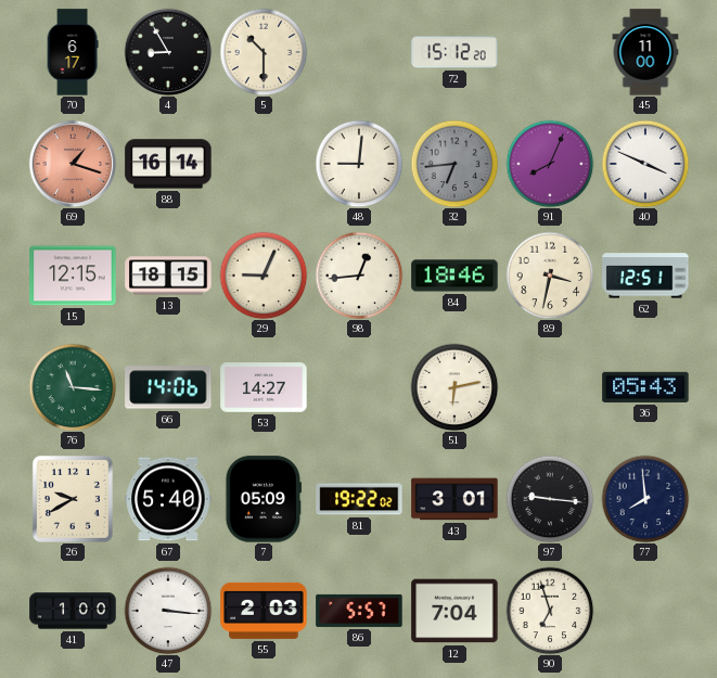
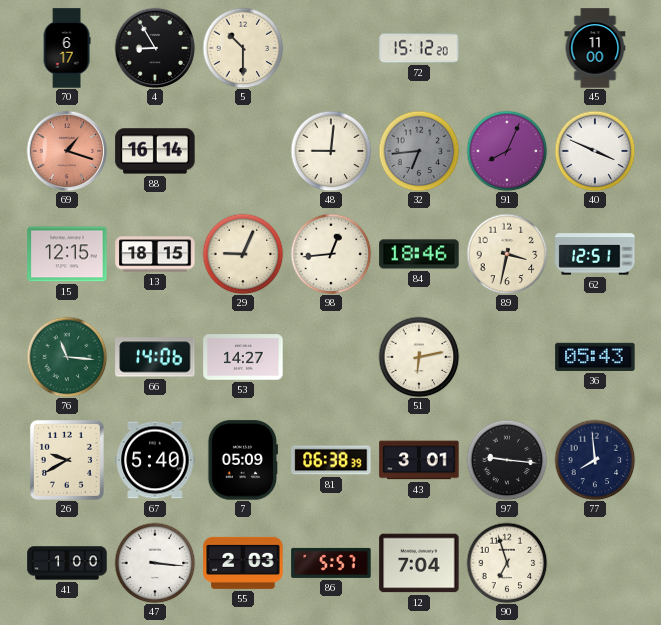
81: 19:22 -> 06:38
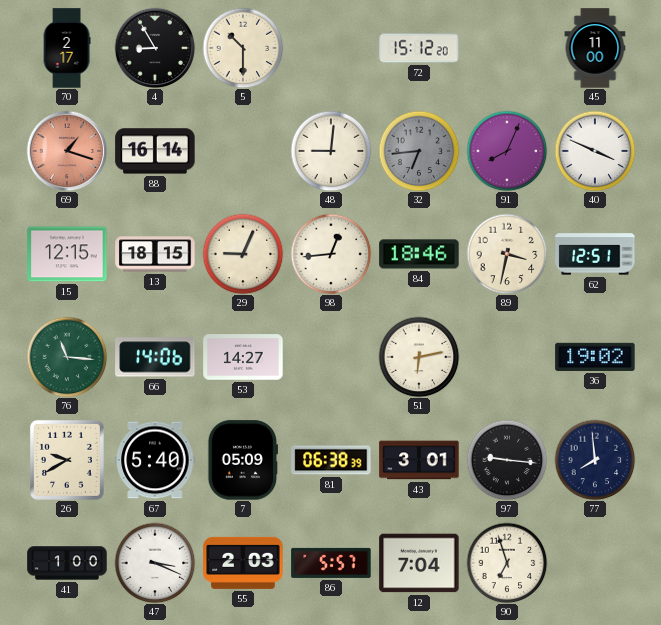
70: 6:17 -> 2:17
36: 05:43 -> 19:02
47: 3:16 -> 3:19
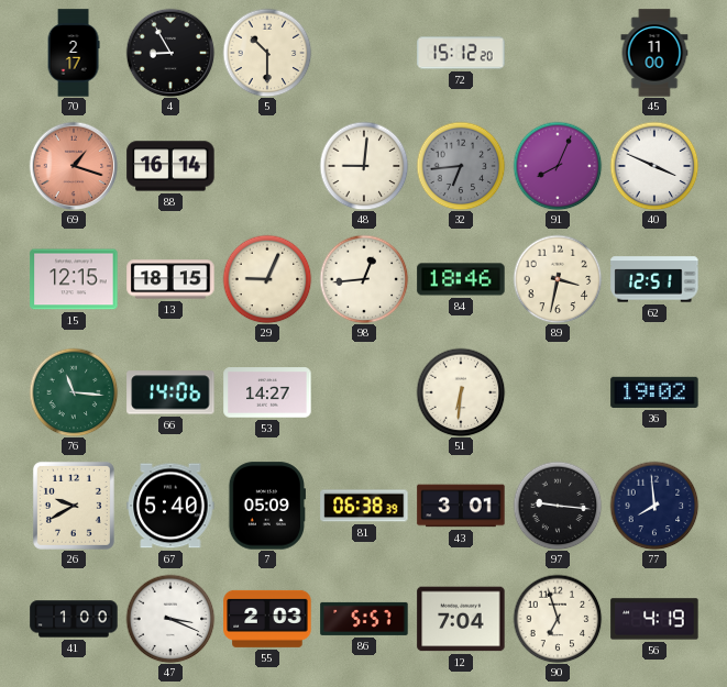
51: 6:13 -> 6:31
56: none -> 4:19
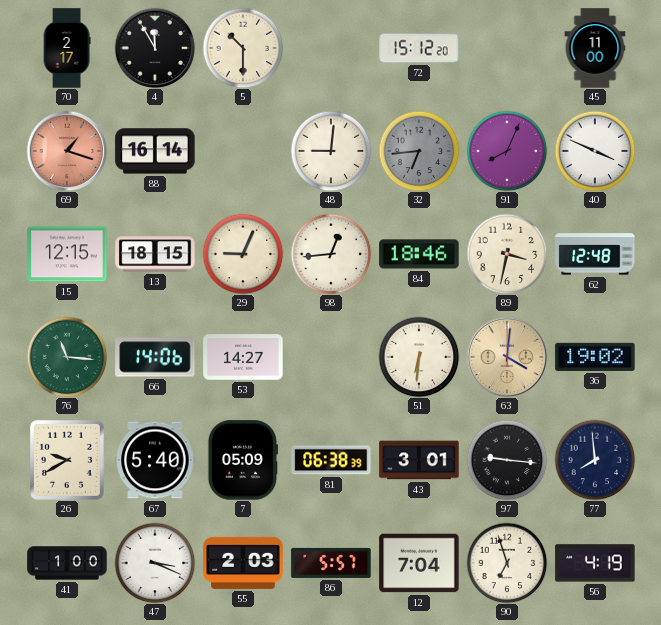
4: 8:55 -> 11:55
62: 12:51 -> 12:48
63: none -> 4:01
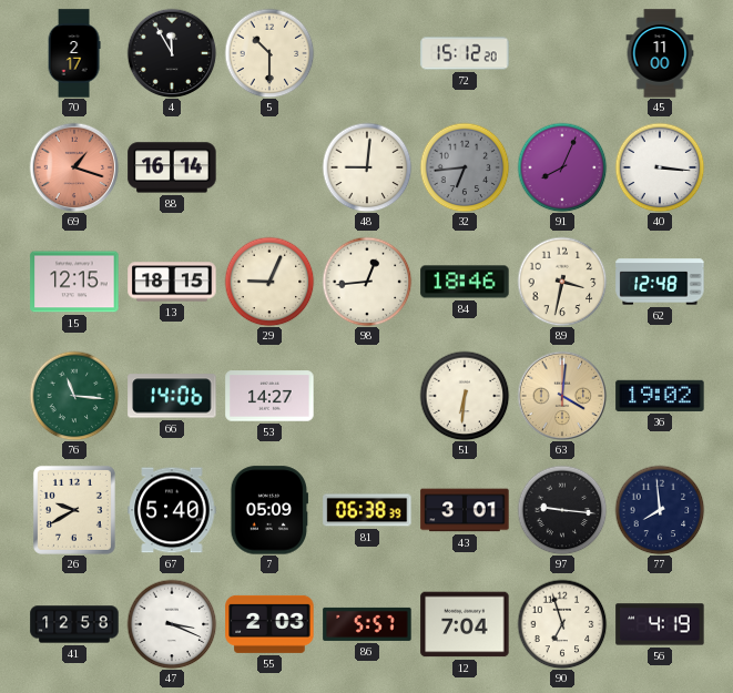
40: 3:49 -> 3:16
41: 1:00 -> 12:58
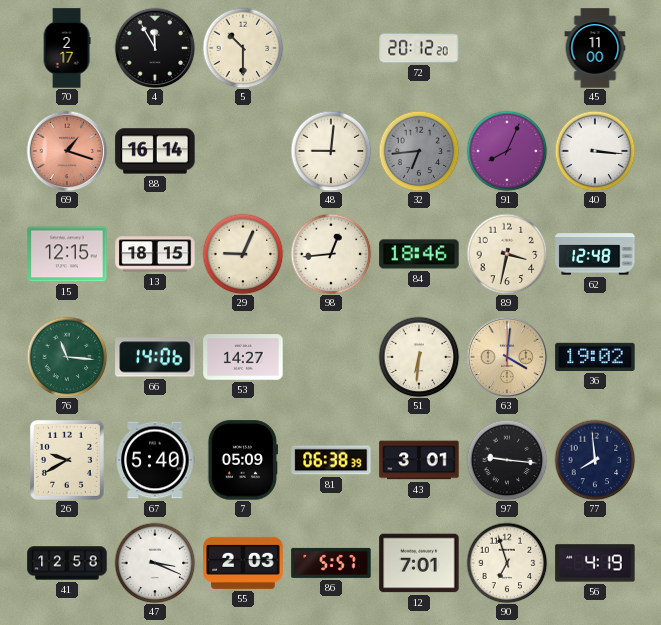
72: 15:12 -> 20:12
12: 7:04 -> 7:01
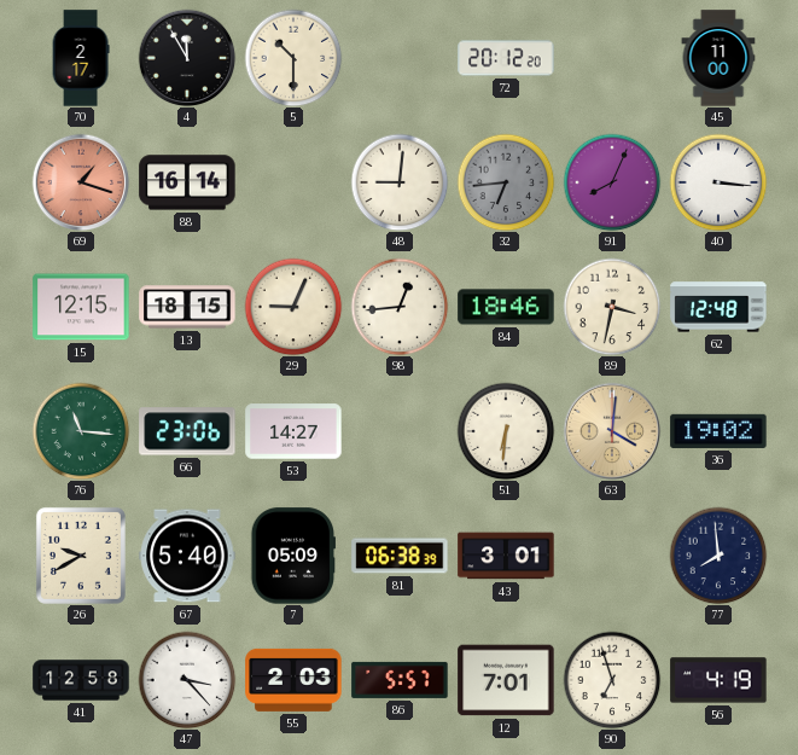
66: 14:06 -> 23:06
97: 9:16 -> none
47: 3:19 -> 3:23
